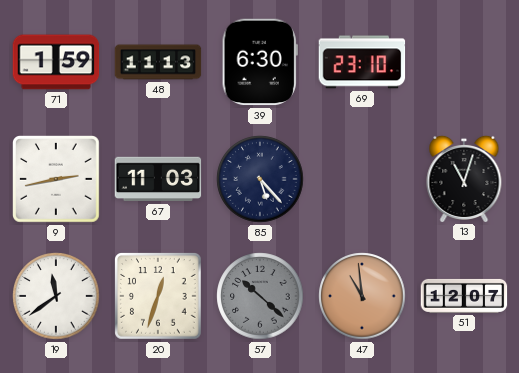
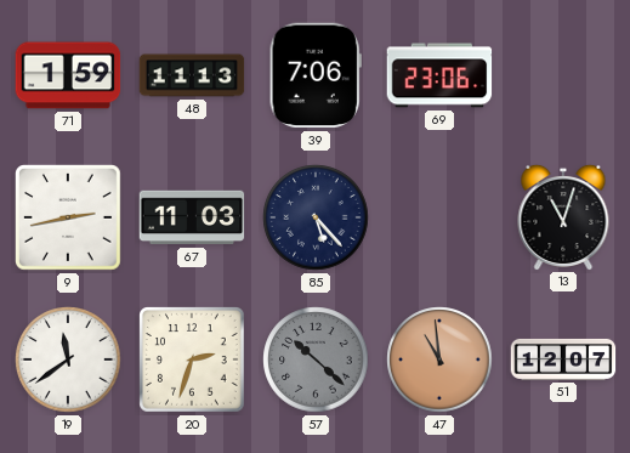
39: 6:30 -> 7:06
69: 23:10 -> 23:06
20: 12:33 -> 2:33
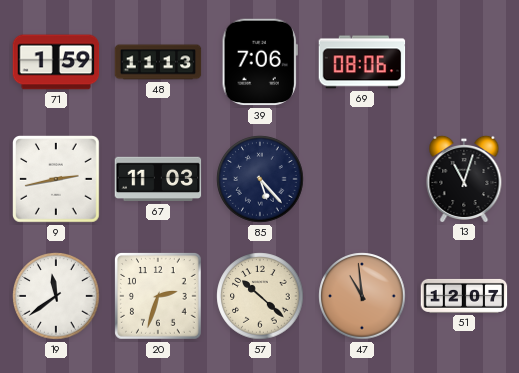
69: 23:06 -> 08:06
57 dial: grey -> cream
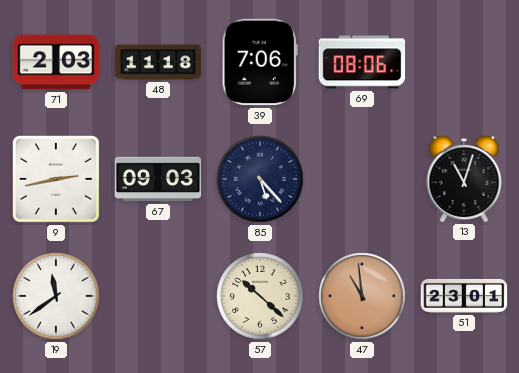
71: 1:59 -> 2:03
48: 11:13 -> 11:18
67: 11:03 -> 09:03
20: 2:33 -> none
51: 12:07 -> 23:01
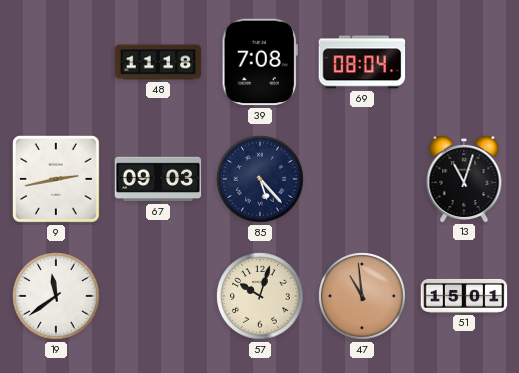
71: 2:03 -> none
39: 7:06 -> 7:08
69: 08:06 -> 08:04
57: 10:22 -> 10:03
51: 23:01 -> 15:01
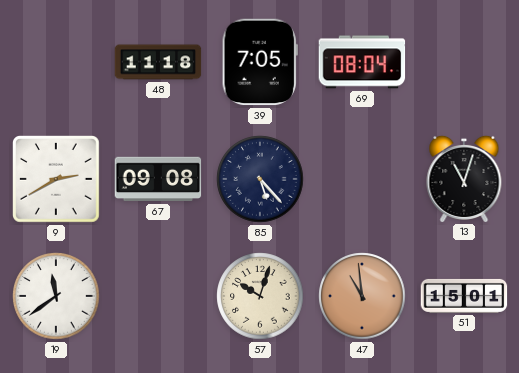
39: 7:08 -> 7:05
9: 2:43 -> 2:40
67: 09:03 -> 09:08
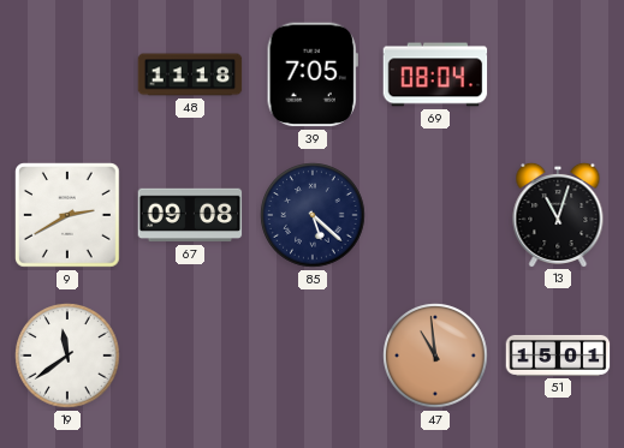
85: 5:23 -> 5:22
57: 10:03 -> none
